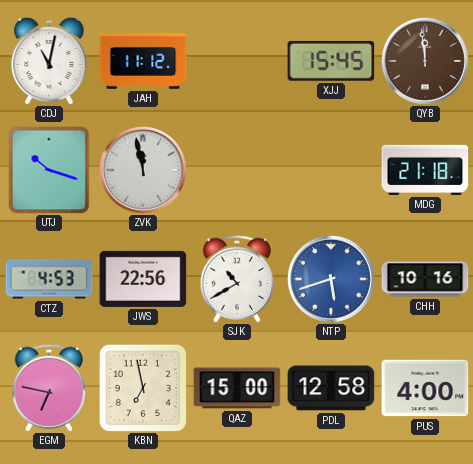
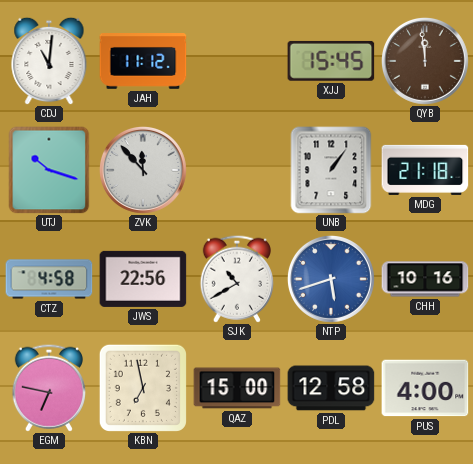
CDJ: 11:02 -> 11:01
ZVK: 11:58 -> 11:53
UNB: none -> 1:06
CTZ: 4:53 -> 4:58
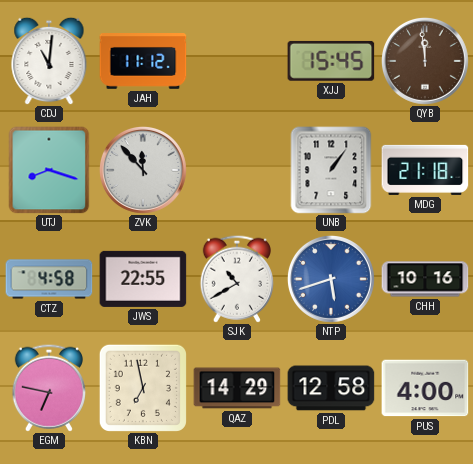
UTJ: 10:18 -> 8:18
JWS: 22:56 -> 22:55
QAZ: 15:00 -> 14:29
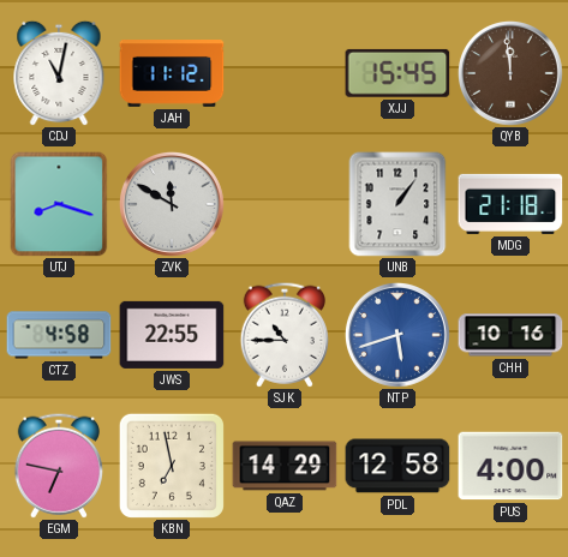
CDJ: 11:01 -> 11:02
ZVK: 11:53 -> 11:50
SJK: 10:40 -> 10:45
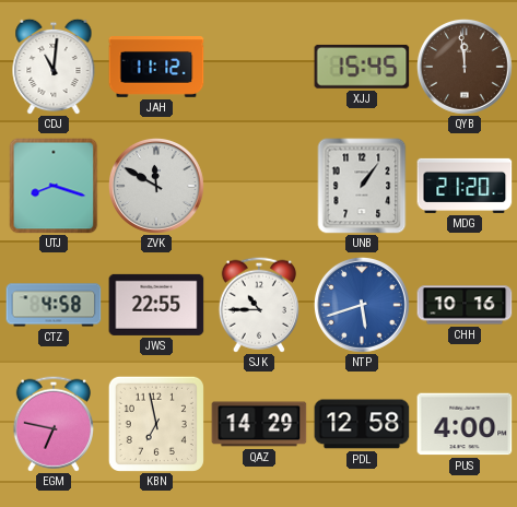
CDJ: 11:02 -> 11:01
MDG: 21:18 -> 21:20
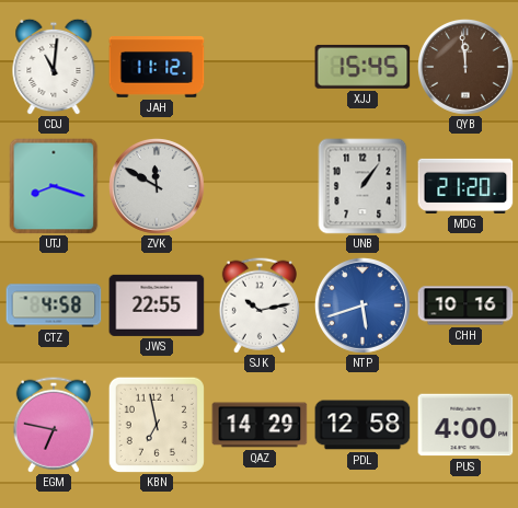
SJK: 10:45 -> 10:13
